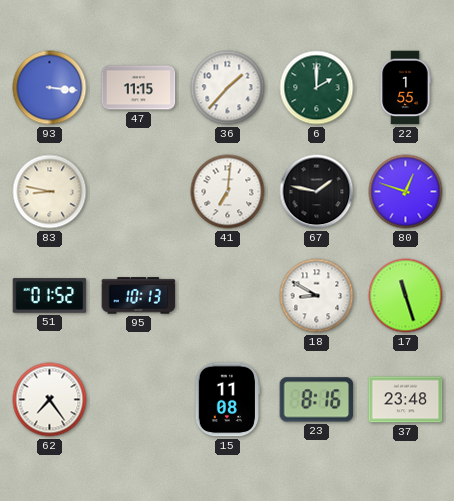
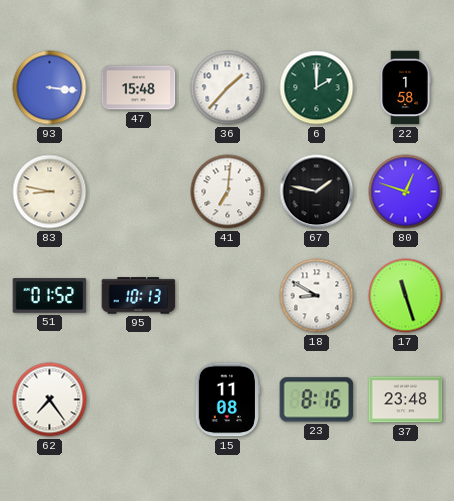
47: 11:15 -> 15:48
22: 1:55 -> 1:58
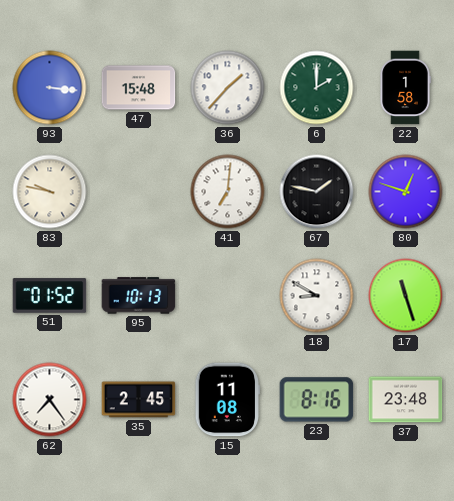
83: 8:47 -> 9:47
35: none -> 2:45
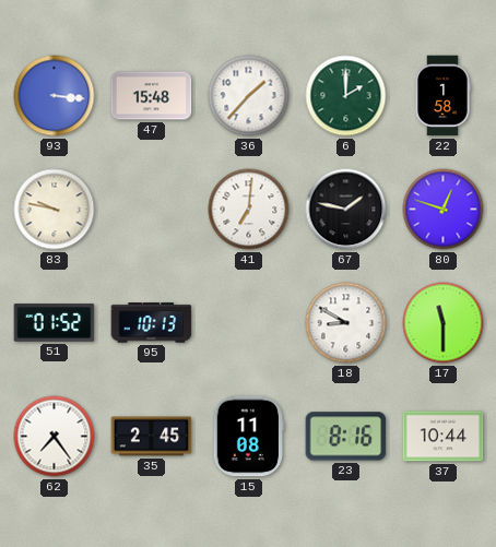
17: 11:27 -> 11:30
37: 23:48 -> 10:44
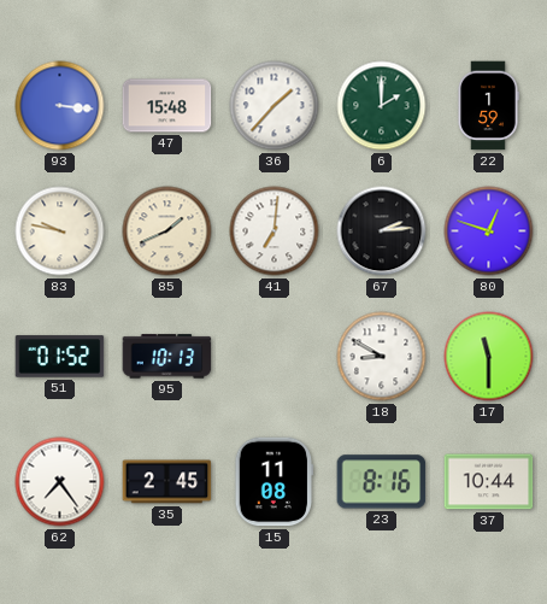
22: 1:58 -> 1:59
85: none -> 1:41
67: 1:47 -> 2:14
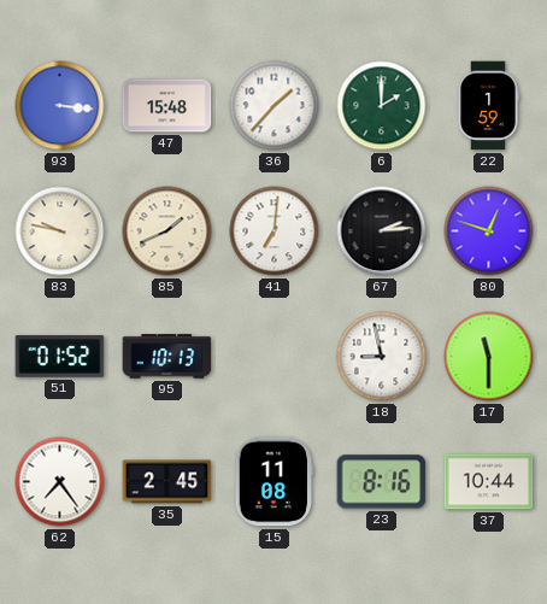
18: 8:50 -> 8:58
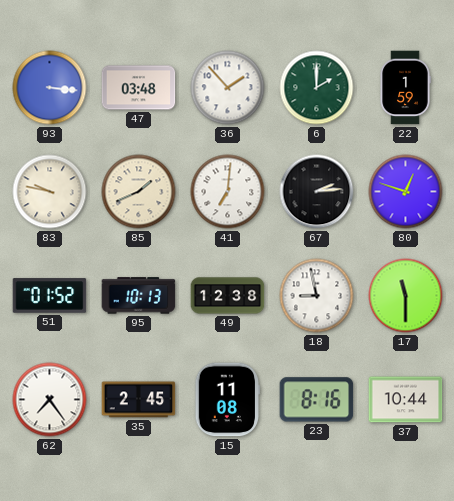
47: 15:48 -> 03:48
36: 1:37 -> 1:53
49: none -> 12:38
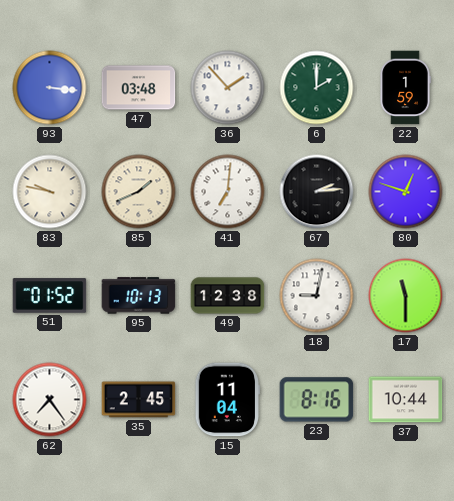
18: 8:58 -> 9:02
15: 11:08 -> 11:04
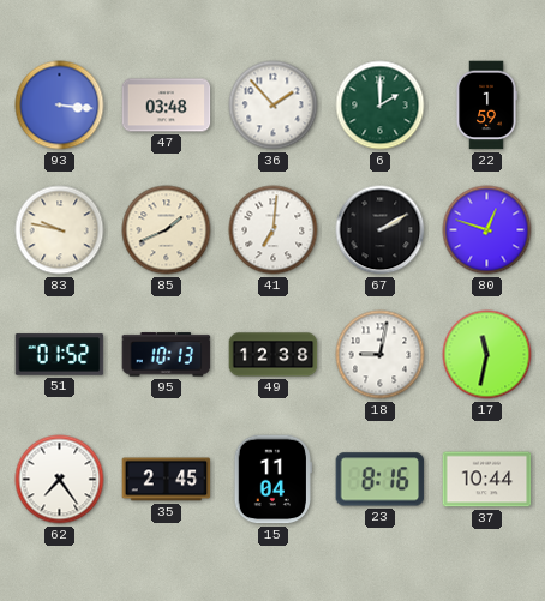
67: 2:14 -> 2:10
17: 11:30 -> 11:32
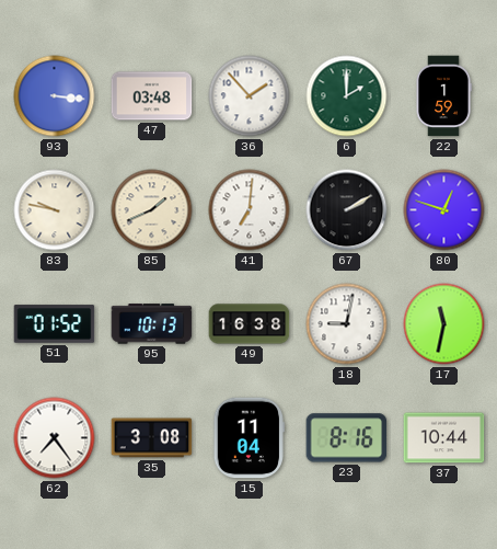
49: 12:38 -> 16:38
35: 2:45 -> 3:08
